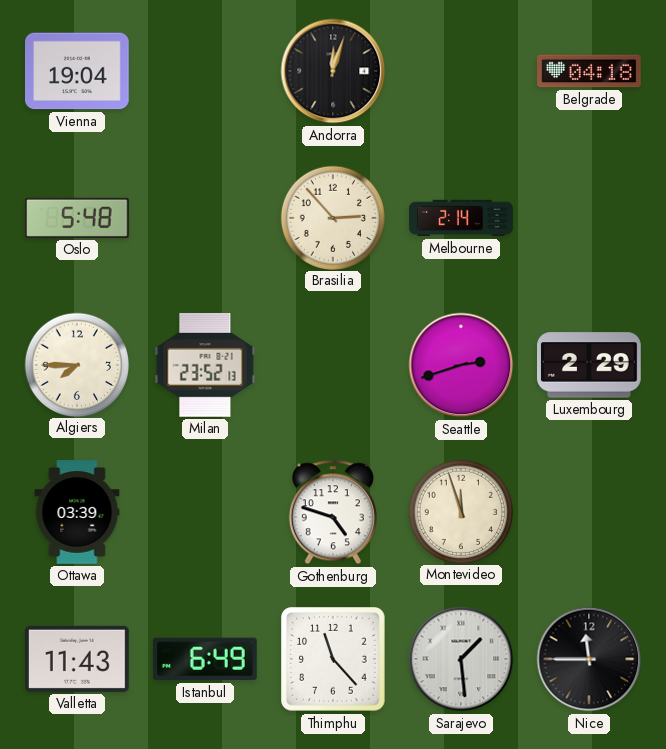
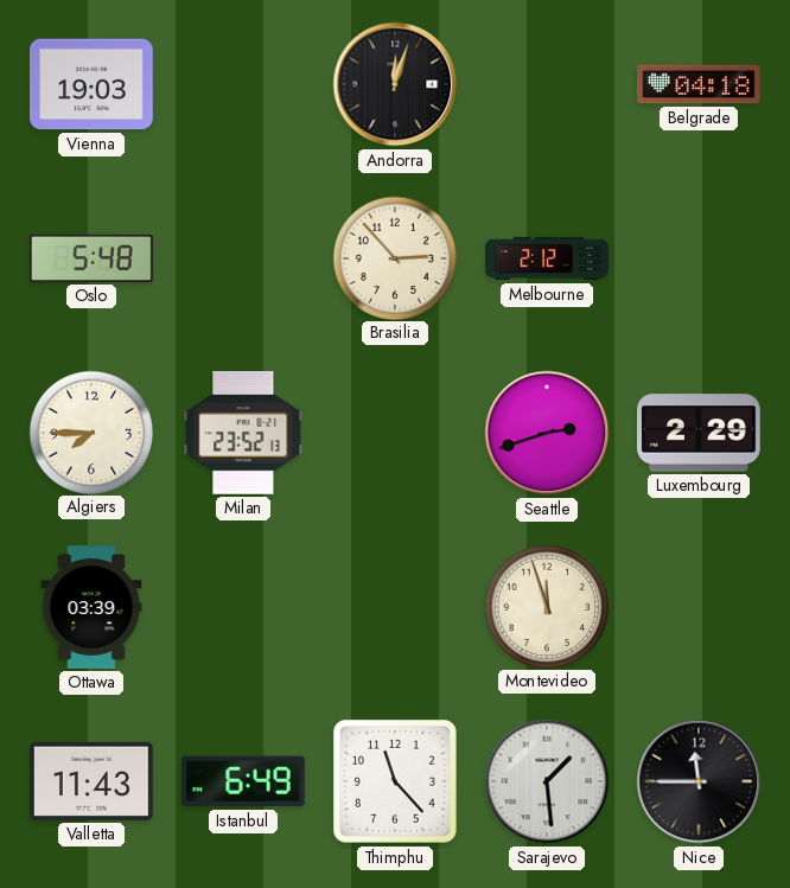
Vienna: 19:04 -> 19:03
Melbourne: 2:14 -> 2:12
Gothenburg: 4:48 -> none
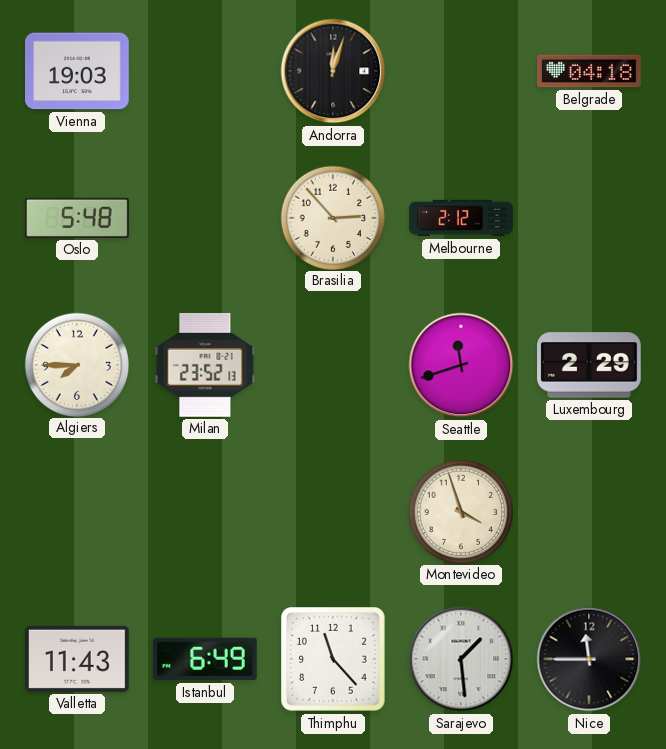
Seattle: 2:42 -> 11:42
Ottawa: 03:39 -> none
Montevideo: 11:57 -> 3:57
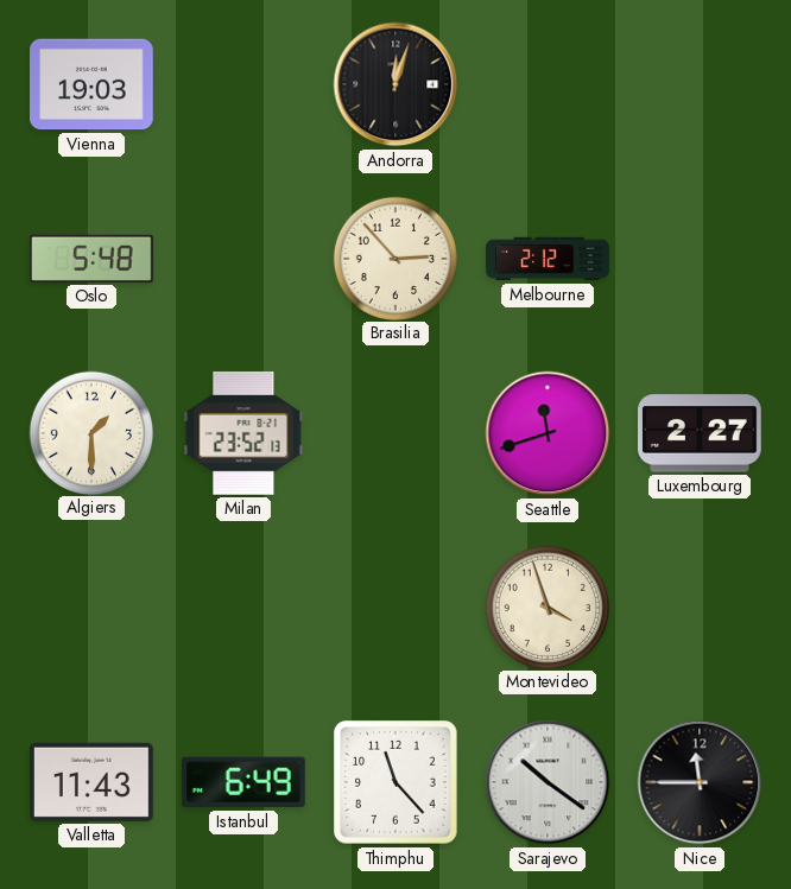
Belgrade: 04:18 -> none
Algiers: 7:45 -> 1:30
Luxembourg: 2:29 -> 2:27
Sarajevo: 1:29 -> 10:21
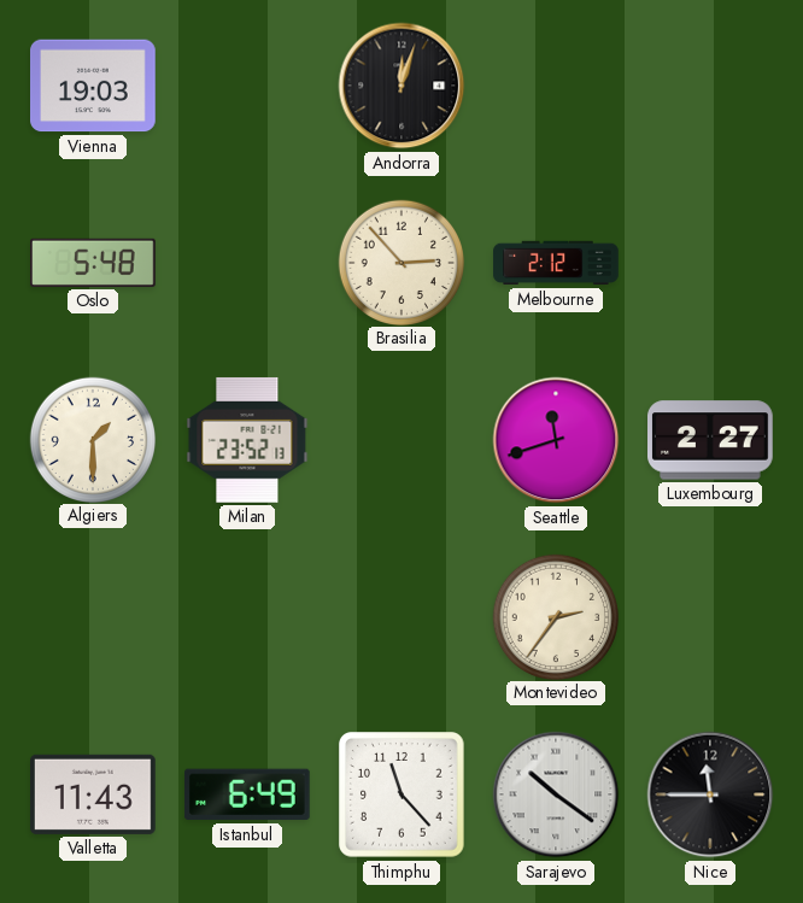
Montevideo: 3:57 -> 2:36
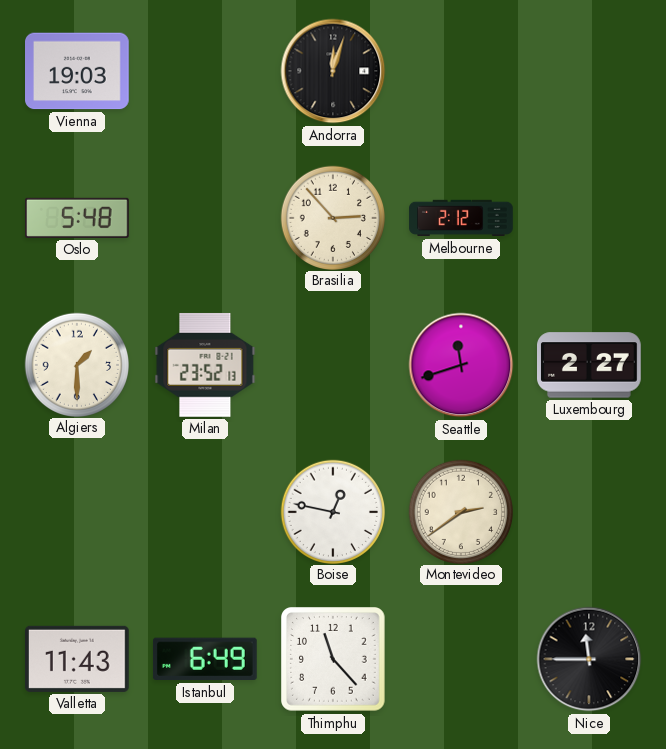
Boise: none -> 12:47
Montevideo: 2:36 -> 2:39
Sarajevo: 10:21 -> none
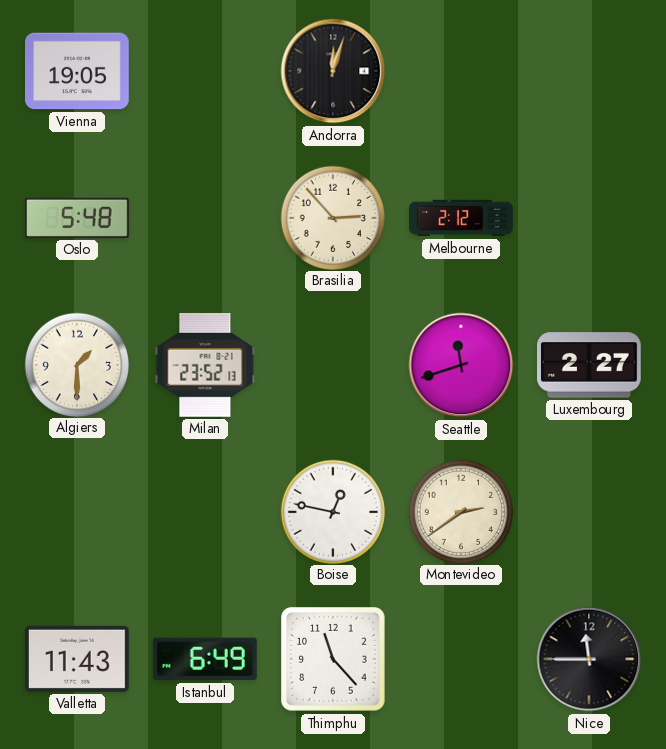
Vienna: 19:03 -> 19:05
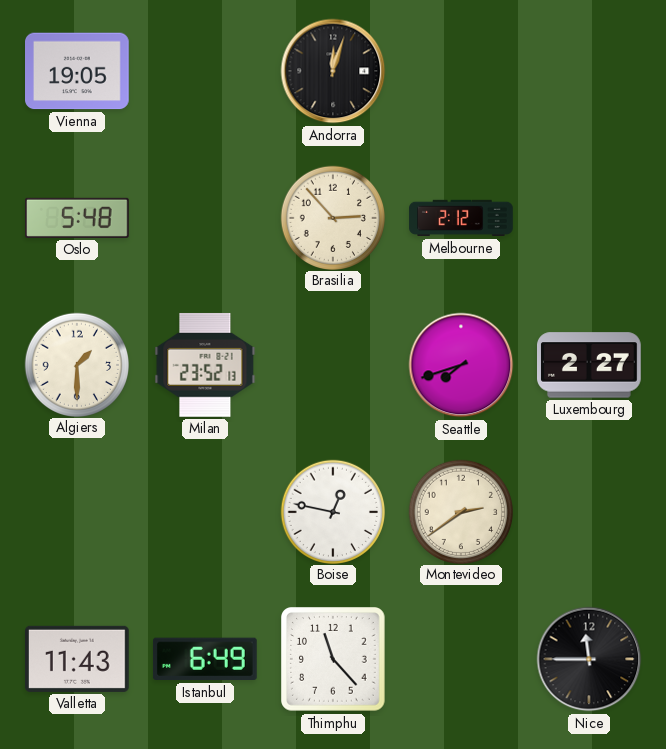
Seattle: 11:42 -> 7:42
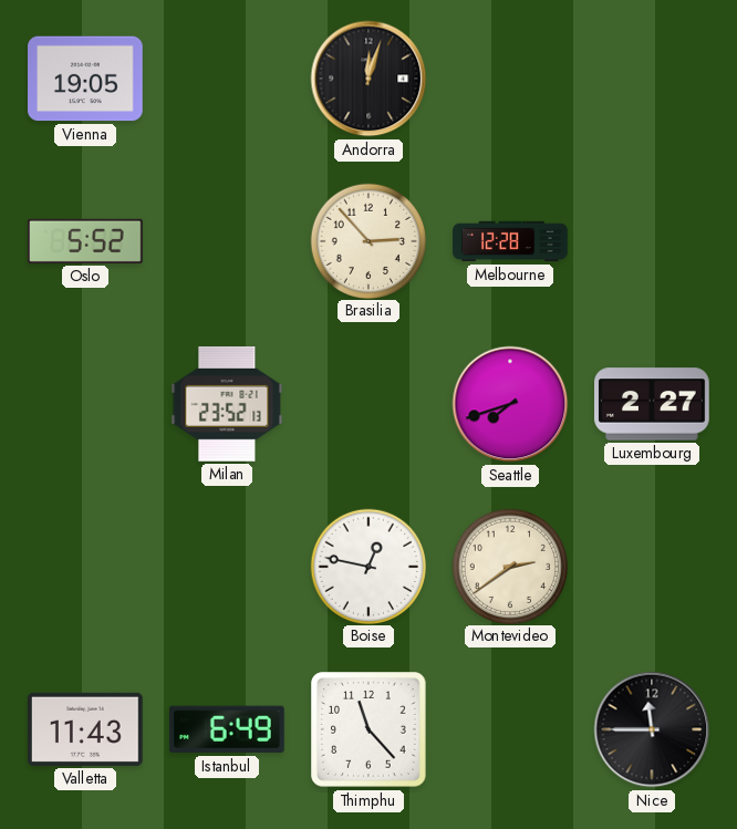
Oslo: 5:48 -> 5:52
Melbourne: 2:12 -> 12:28
Algiers: 1:30 -> none
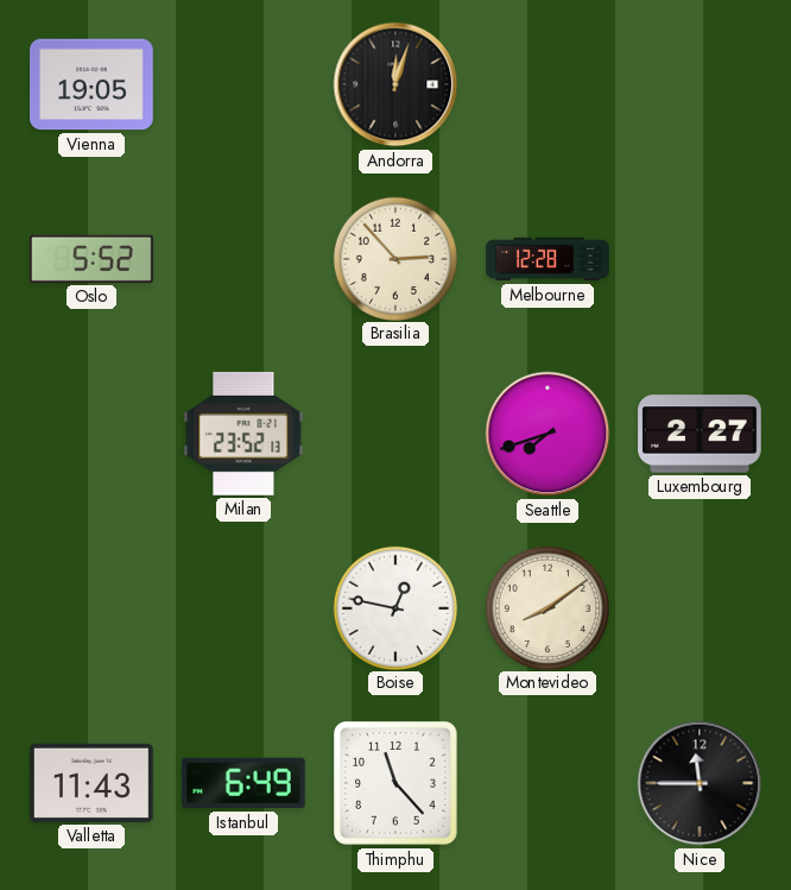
Montevideo: 2:39 -> 8:09
